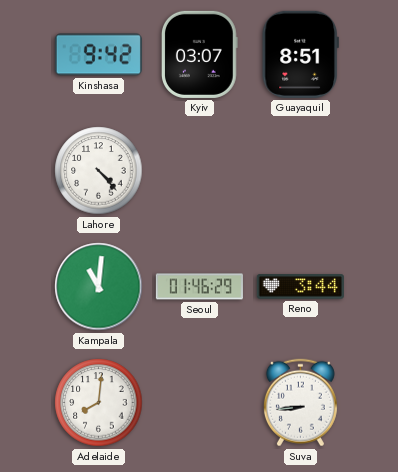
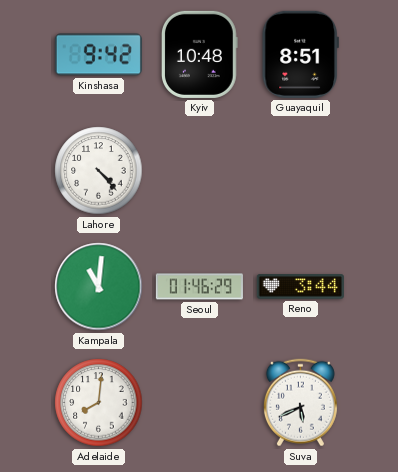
Kyiv: 03:07 -> 10:48
Suva: 8:44 -> 5:41
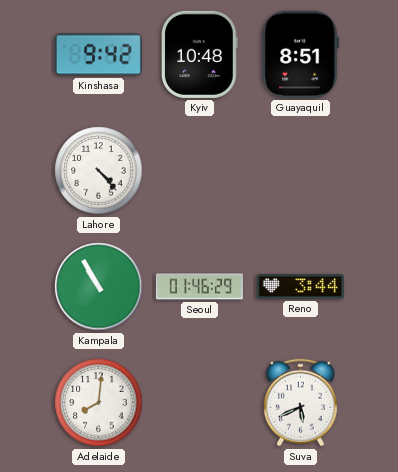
Kampala: 11:01 -> 10:55
